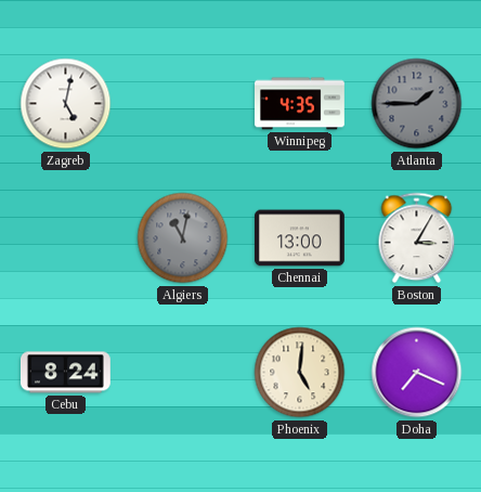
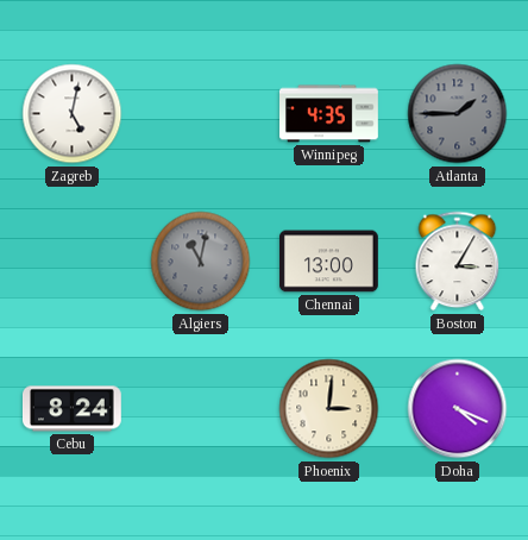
Phoenix: 5:01 -> 3:01
Doha: 7:19 -> 4:19
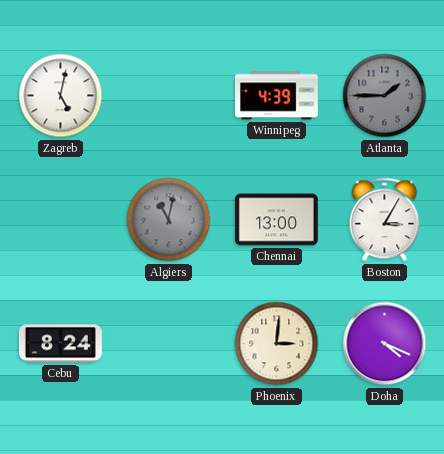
Winnipeg: 4:35 -> 4:39
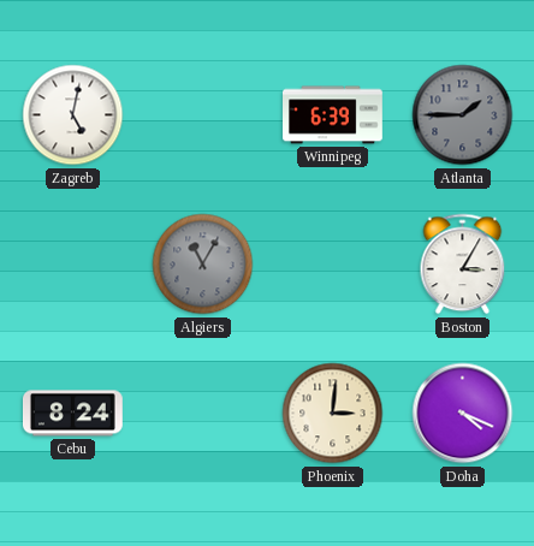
Winnipeg: 4:39 -> 6:39
Algiers: 11:02 -> 11:05
Chennai: 13:00 -> none
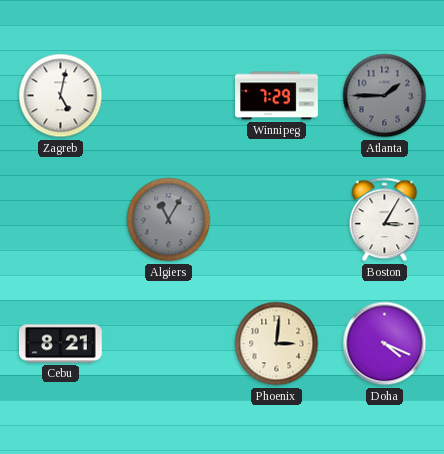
Winnipeg: 6:39 -> 7:29
Cebu: 8:24 -> 8:21
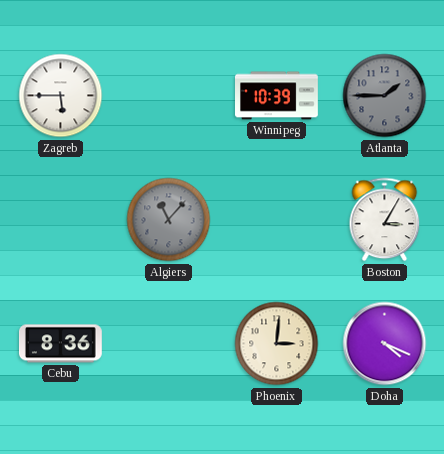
Zagreb: 5:02 -> 5:45
Winnipeg: 7:29 -> 10:39
Algiers: 11:05 -> 11:07
Cebu: 8:21 -> 8:36
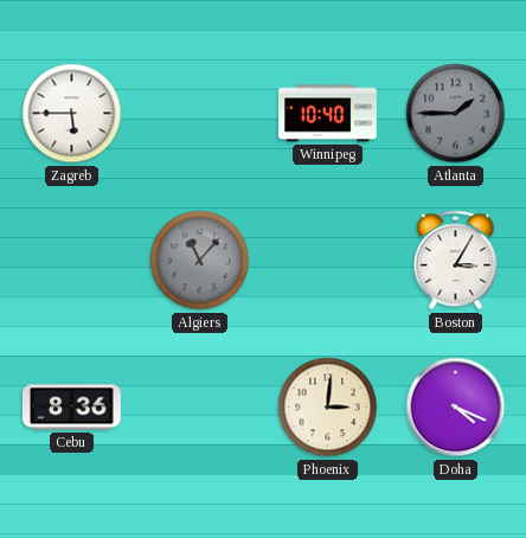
Winnipeg: 10:39 -> 10:40
